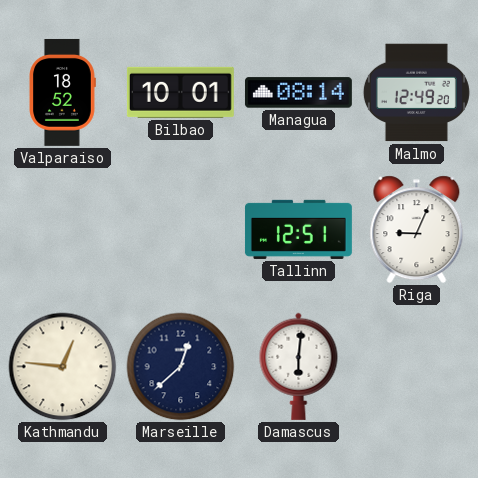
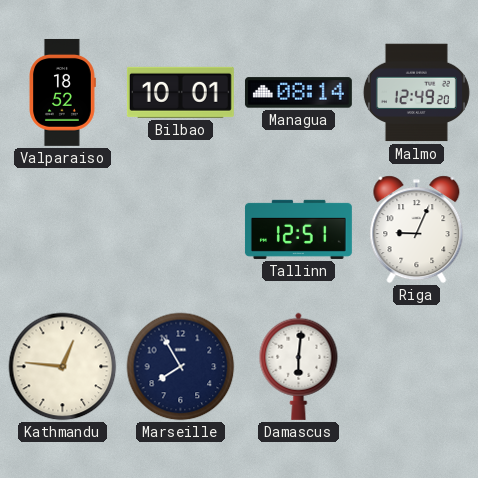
Marseille: 12:38 -> 7:55
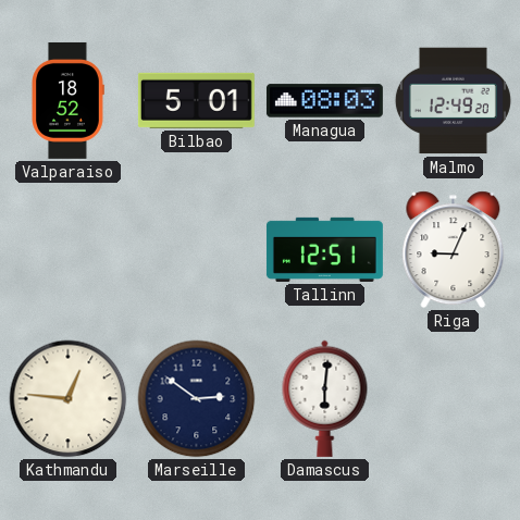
Bilbao: 10:01 -> 5:01
Managua: 08:14 -> 08:03
Marseille: 7:55 -> 2:51
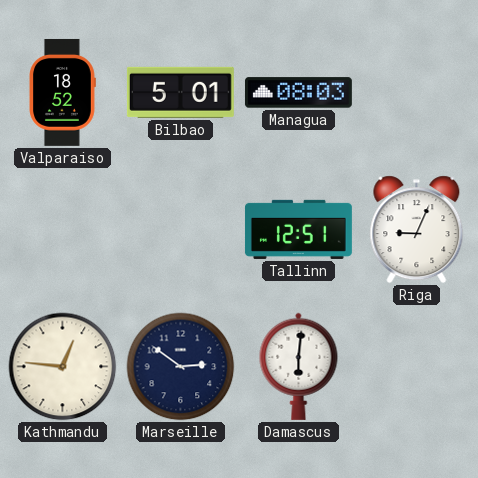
Malmo: 12:49 -> none
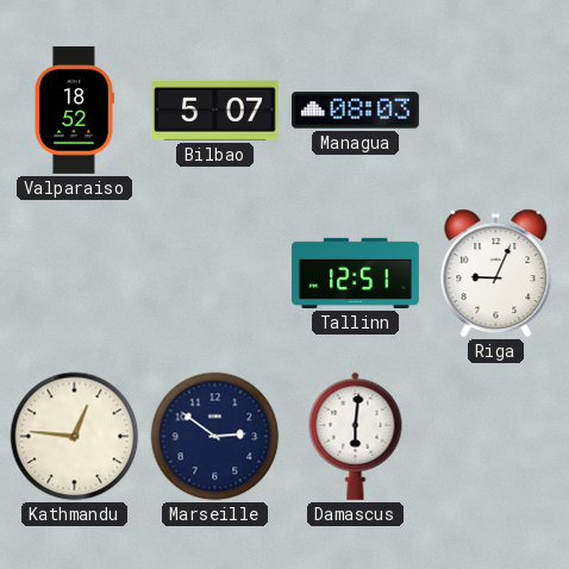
Bilbao: 5:01 -> 5:07
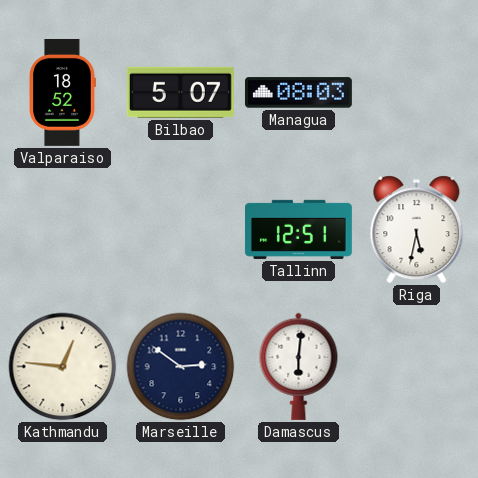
Riga: 9:04 -> 5:32
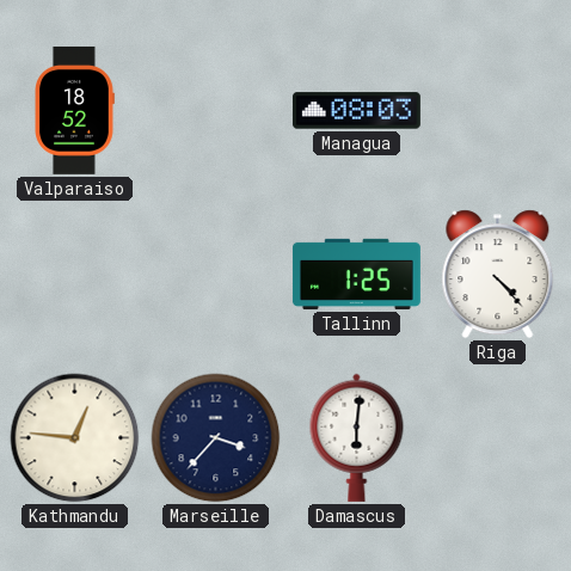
Bilbao: 5:07 -> none
Tallinn: 12:51 -> 1:25
Riga: 5:32 -> 4:23
Marseille: 2:51 -> 3:37
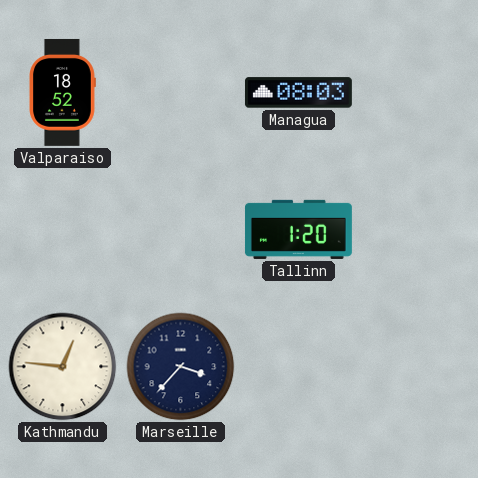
Tallinn: 1:25 -> 1:20
Riga: 4:23 -> none
Damascus: 6:01 -> none
